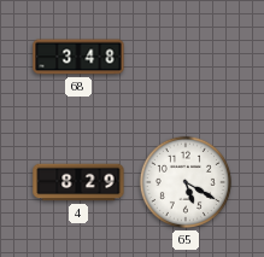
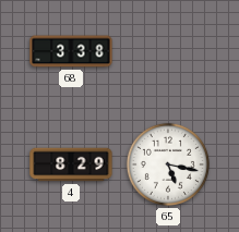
68: 3:48 -> 3:38
65: 5:20 -> 5:17
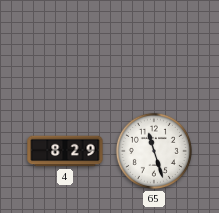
68: 3:38 -> none
65: 5:17 -> 11:27
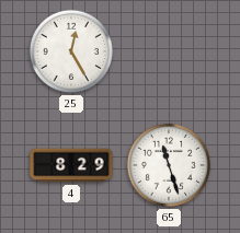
25: none -> 12:25
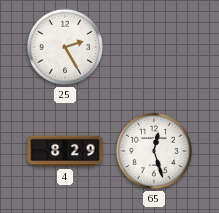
25: 12:25 -> 2:25
65: 11:27 -> 12:27
